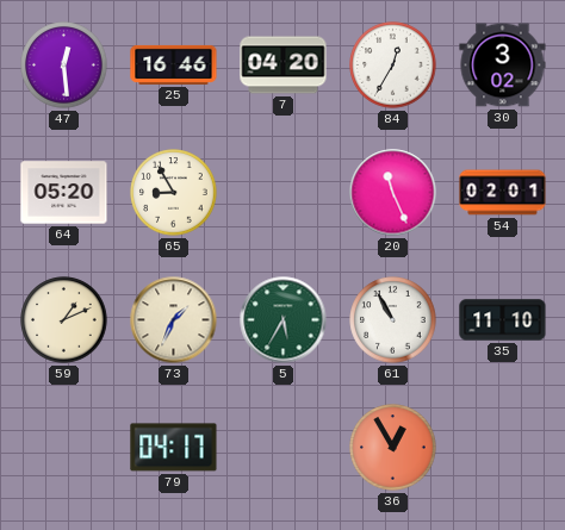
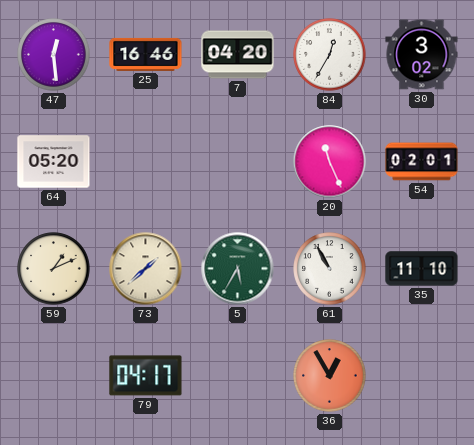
65: 8:55 -> none
73: 1:34 -> 1:38
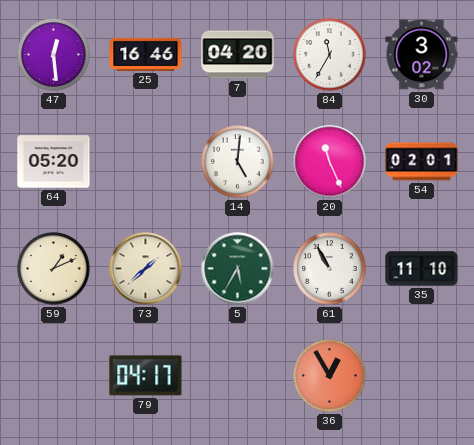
84: 12:35 -> 11:35
14: none -> 5:01
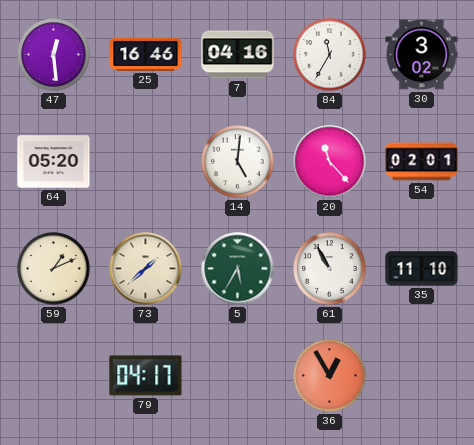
7: 04:20 -> 04:16
20: 11:26 -> 11:23
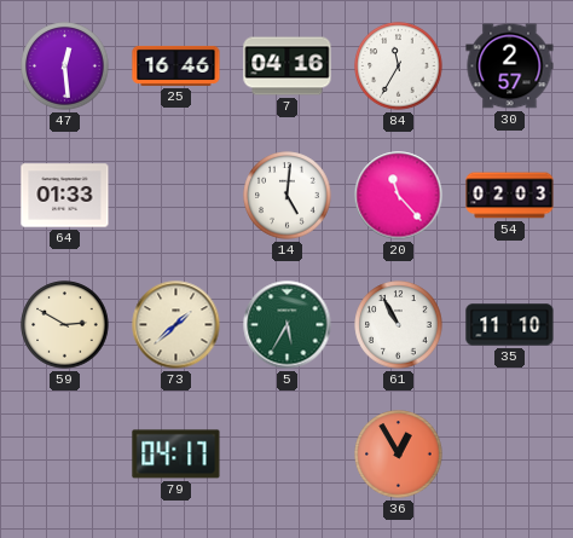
30: 3:02 -> 2:57
64: 05:20 -> 01:33
54: 02:01 -> 02:03
59: 1:11 -> 2:50
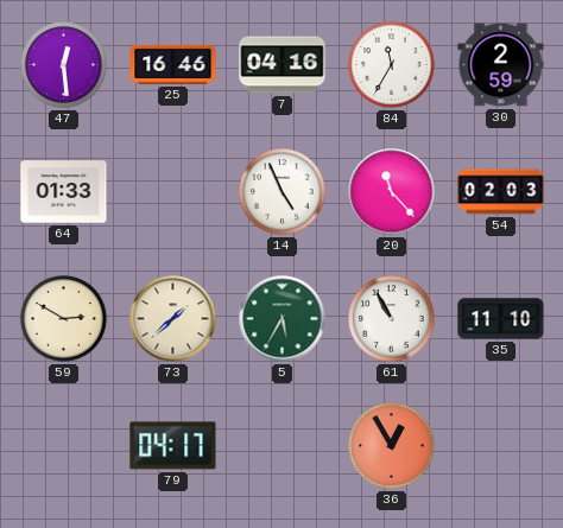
30: 2:57 -> 2:59
14: 5:01 -> 4:56
